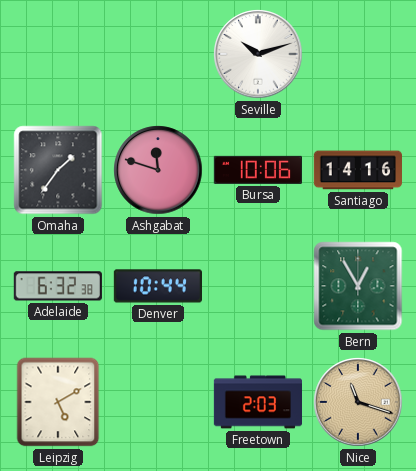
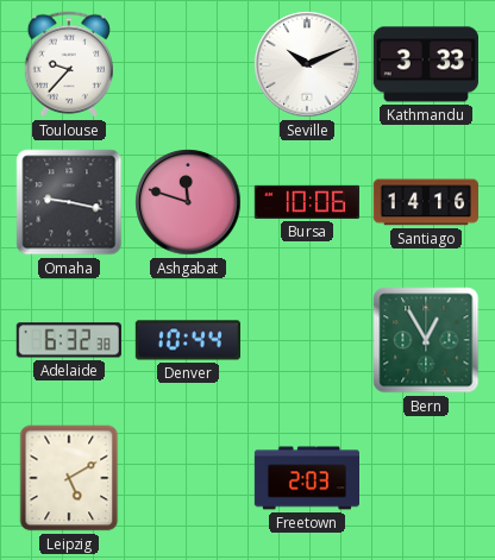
Toulouse: none -> 9:37
Seville: 10:12 -> 10:11
Kathmandu: none -> 3:33
Omaha: 1:36 -> 9:17
Nice: 11:18 -> none
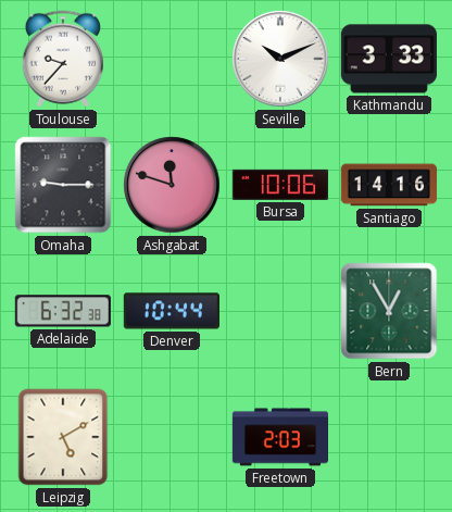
Omaha: 9:17 -> 9:15
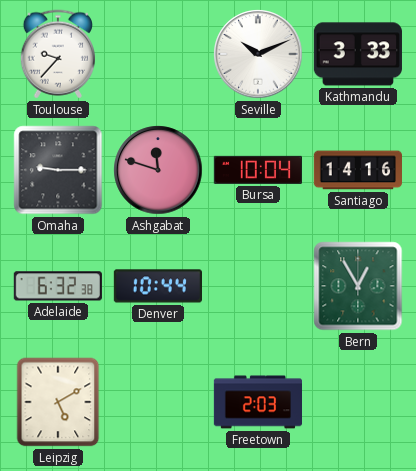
Bursa: 10:06 -> 10:04
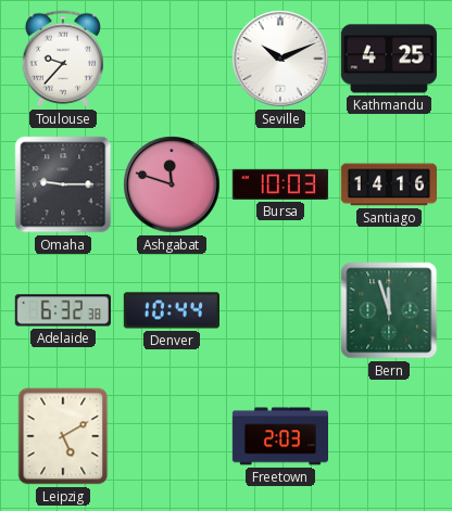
Kathmandu: 3:33 -> 4:25
Bursa: 10:04 -> 10:03
Bern: 12:55 -> 11:57
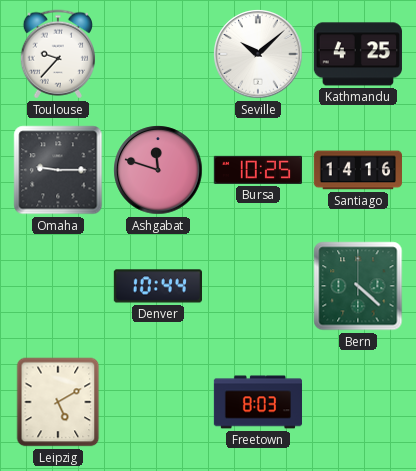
Seville: 10:11 -> 10:08
Bursa: 10:03 -> 10:25
Adelaide: 6:32 -> none
Bern: 11:57 -> 4:22
Freetown: 2:03 -> 8:03
